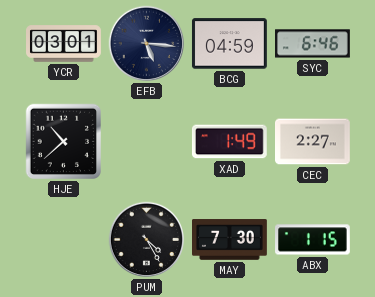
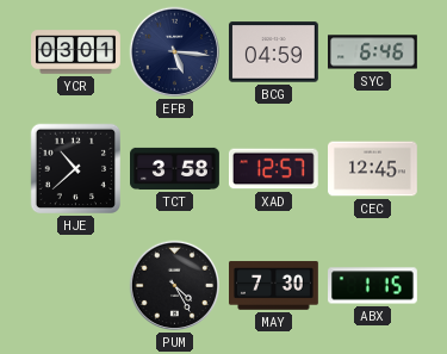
TCT: none -> 3:58
XAD: 1:49 -> 12:57
CEC: 2:27 -> 12:45
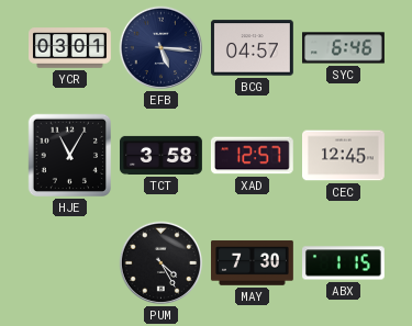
BCG: 04:59 -> 04:57
HJE: 10:38 -> 11:05
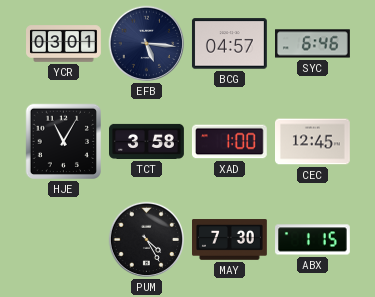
XAD: 12:57 -> 1:00
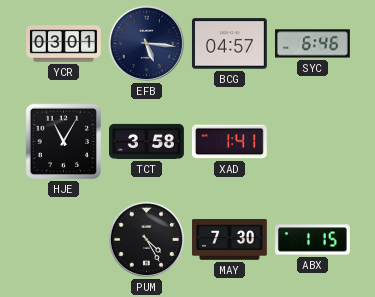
XAD: 1:00 -> 1:41
CEC: 12:45 -> none
